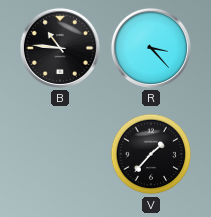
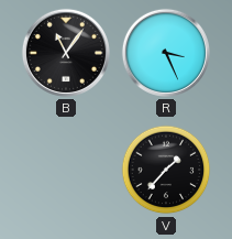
B: 10:46 -> 11:06
R: 3:23 -> 3:26
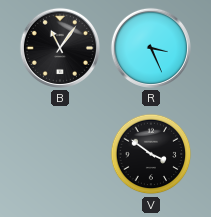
V: 1:37 -> 3:51
